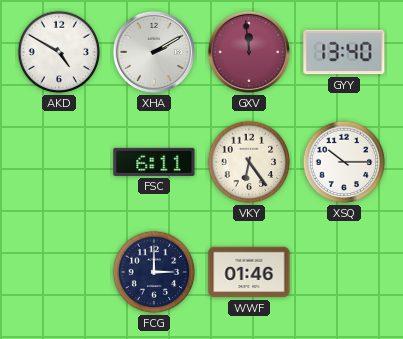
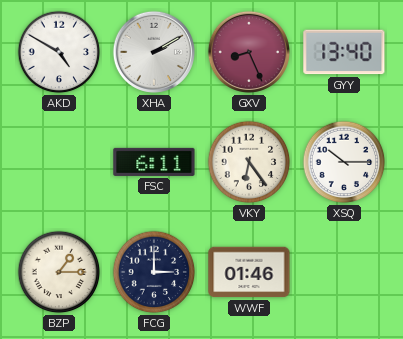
GXV: 11:59 -> 8:26
BZP: none -> 1:15
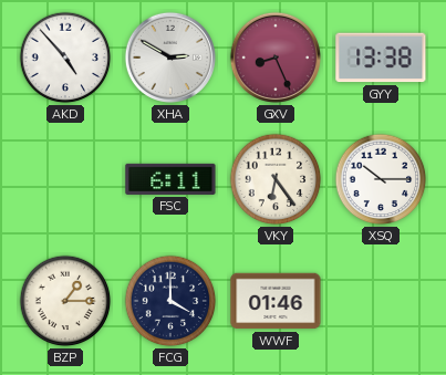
AKD: 4:50 -> 4:53
XHA: 2:10 -> 2:50
GYY: 13:40 -> 13:38
FCG: 3:00 -> 4:00
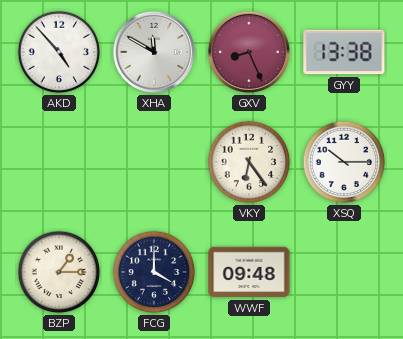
XHA: 2:50 -> 11:50
FSC: 6:11 -> none
WWF: 01:46 -> 09:48
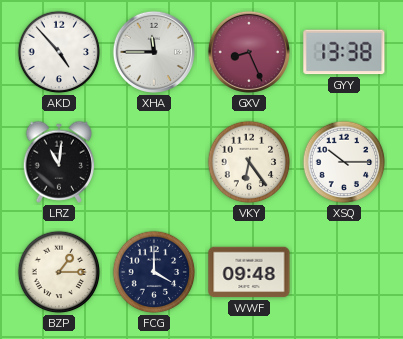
XHA: 11:50 -> 11:45
LRZ: none -> 11:01
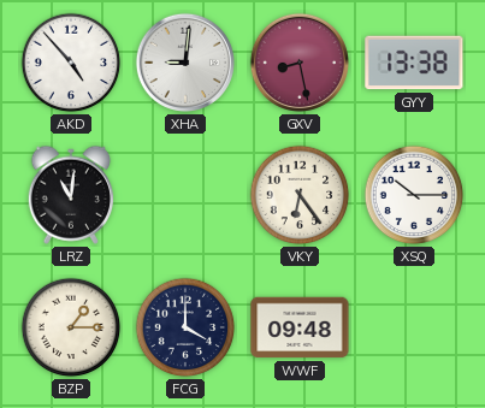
XHA: 11:45 -> 9:01
GXV: 8:26 -> 8:28
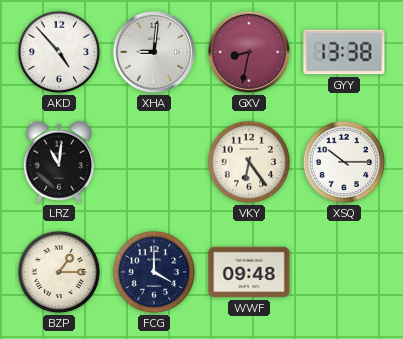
GXV: 8:28 -> 8:32
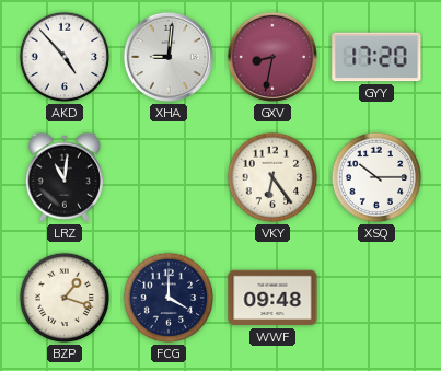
GYY: 13:38 -> 17:20
BZP: 1:15 -> 1:18
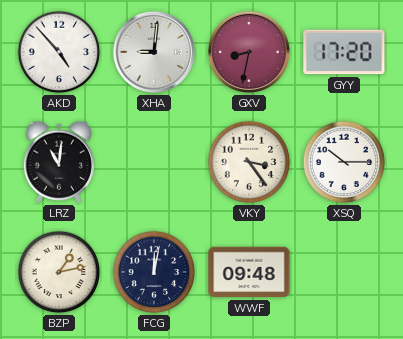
VKY: 6:24 -> 3:24
BZP: 1:18 -> 1:13
FCG: 4:00 -> 12:02
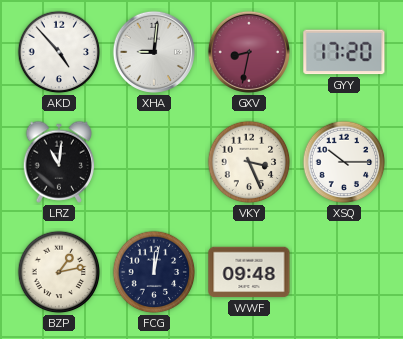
VKY: 3:24 -> 3:26
